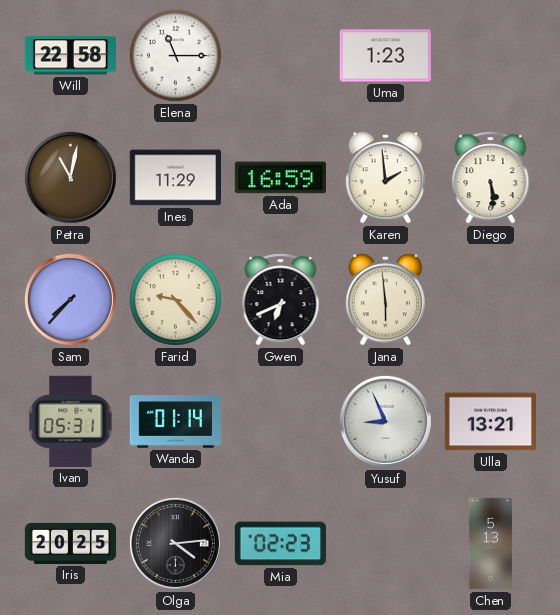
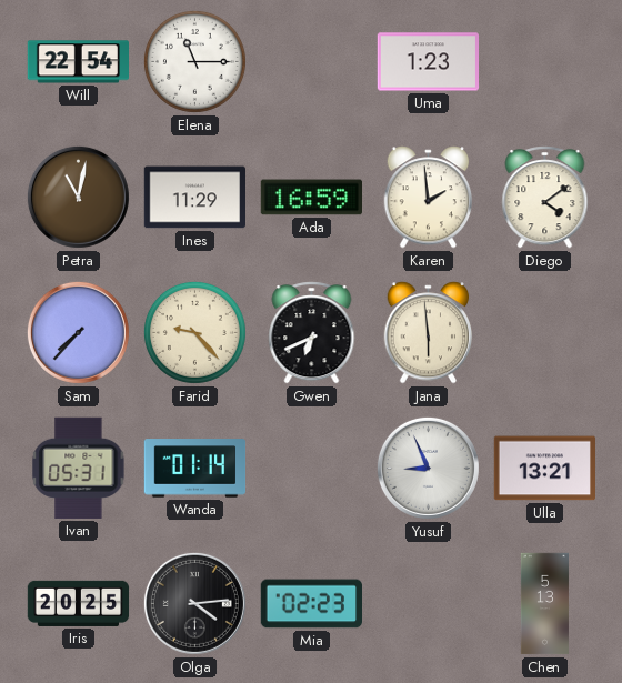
Will: 22:58 -> 22:54
Diego: 5:29 -> 4:09
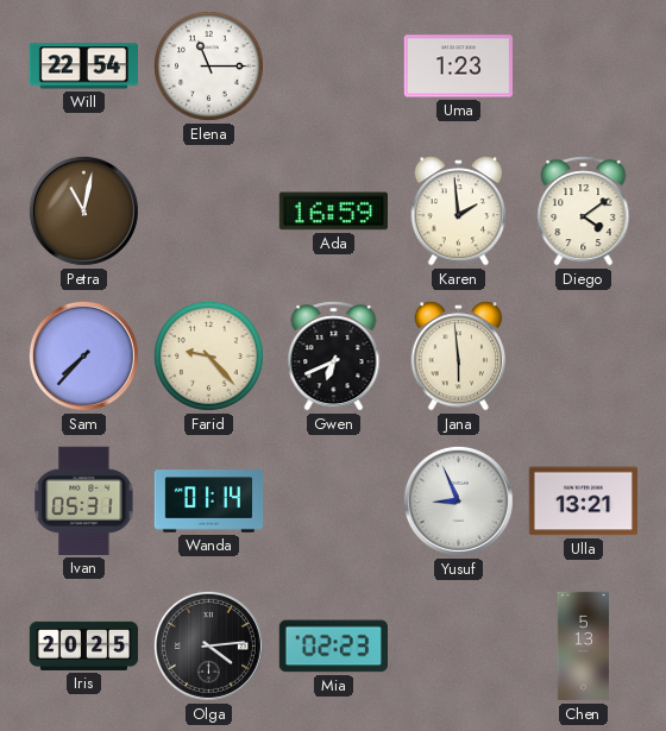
Ines: 11:29 -> none
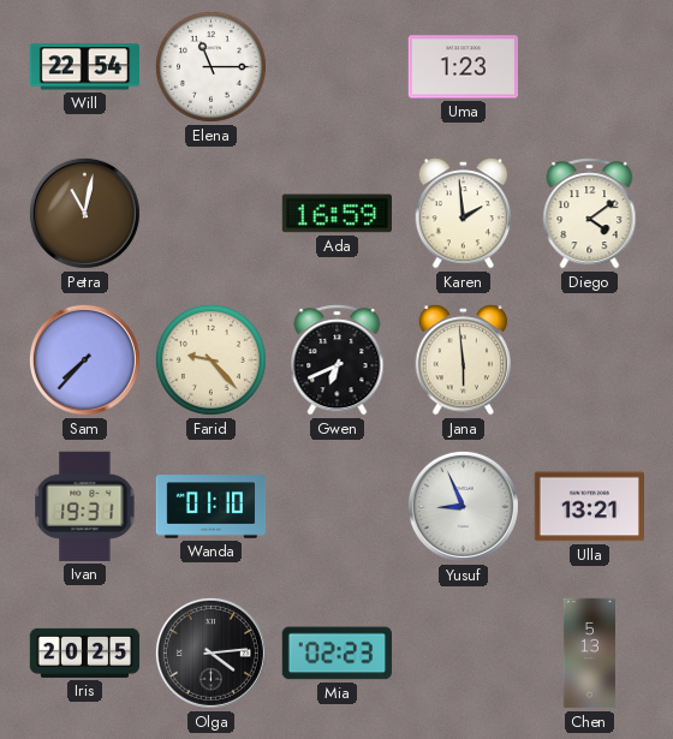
Ivan: 05:31 -> 19:31
Wanda: 01:14 -> 01:10
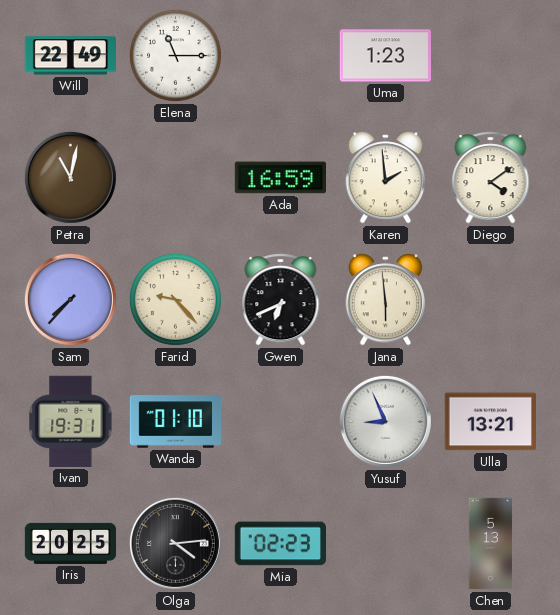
Will: 22:54 -> 22:49
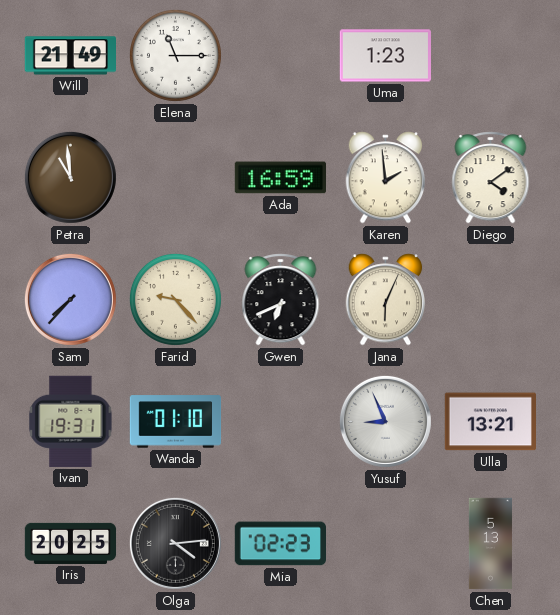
Will: 22:49 -> 21:49
Petra: 11:02 -> 10:59
Jana: 5:59 -> 6:04
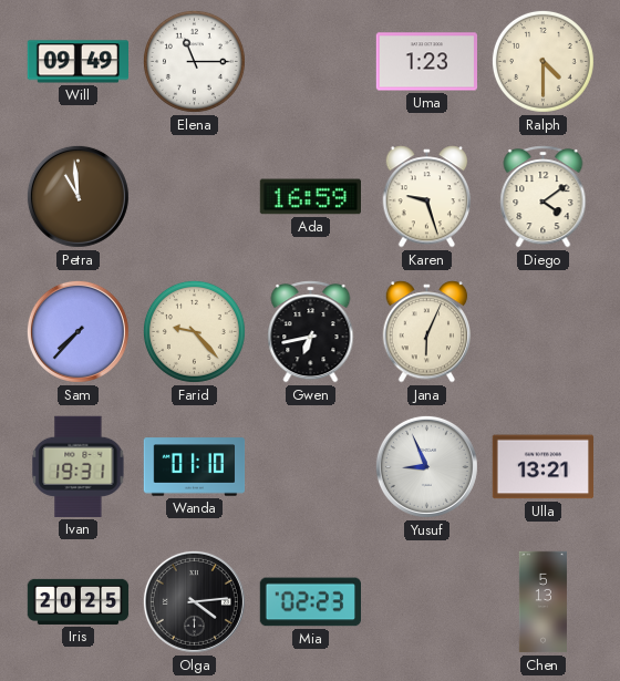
Will: 21:49 -> 09:49
Ralph: none -> 4:30
Karen: 1:59 -> 9:27
Gwen: 6:41 -> 6:43
